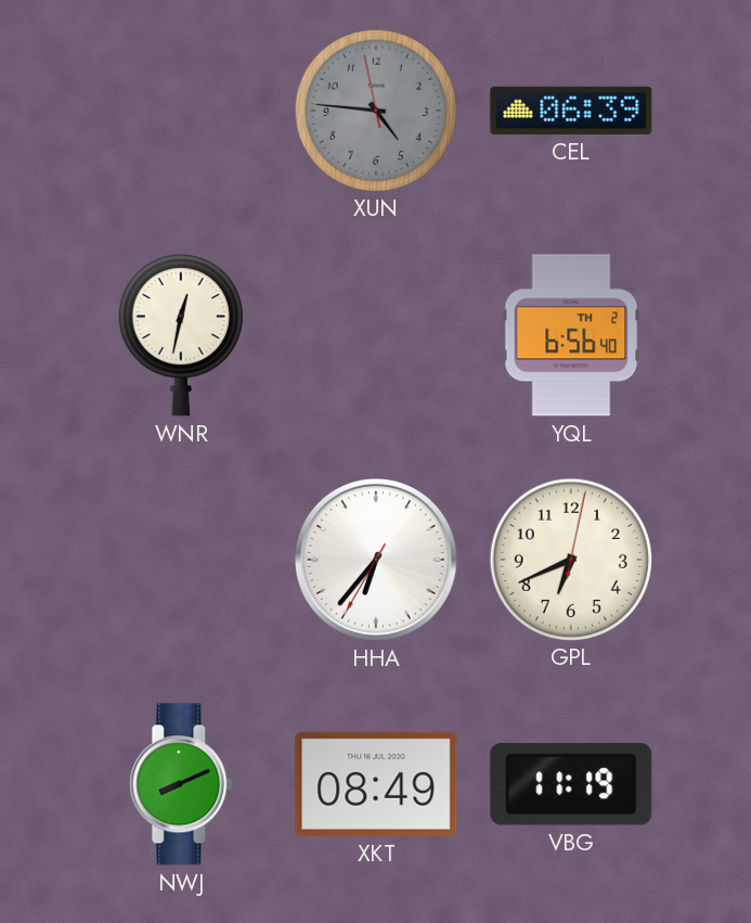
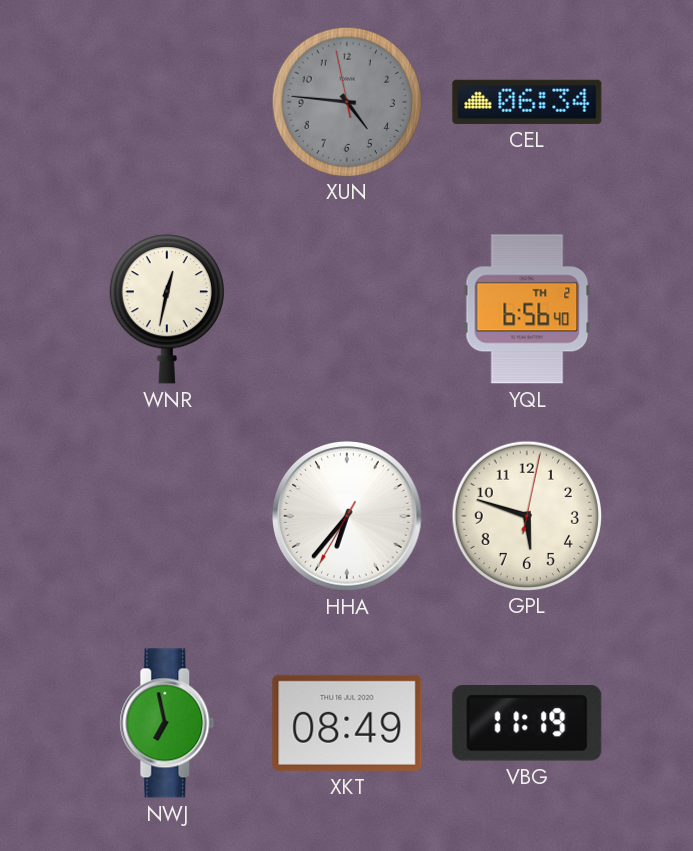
CEL: 06:39 -> 06:34
GPL: 6:41 -> 5:48
NWJ: 8:11 -> 6:58
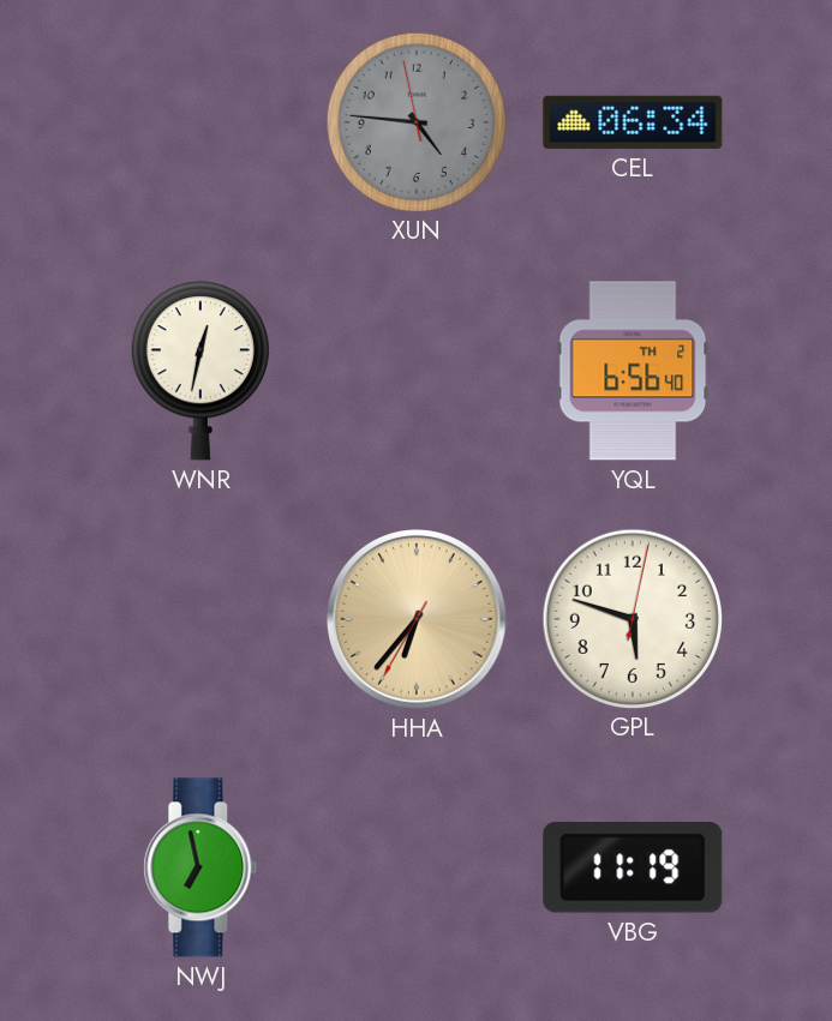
HHA dial: white -> champagne
XKT: 08:49 -> none
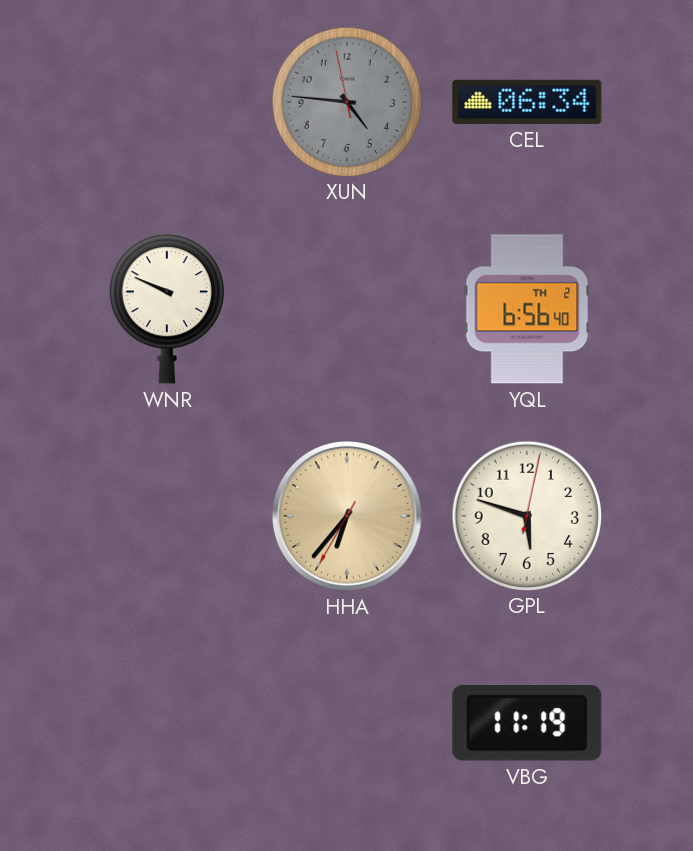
WNR: 12:32 -> 9:49
NWJ: 6:58 -> none
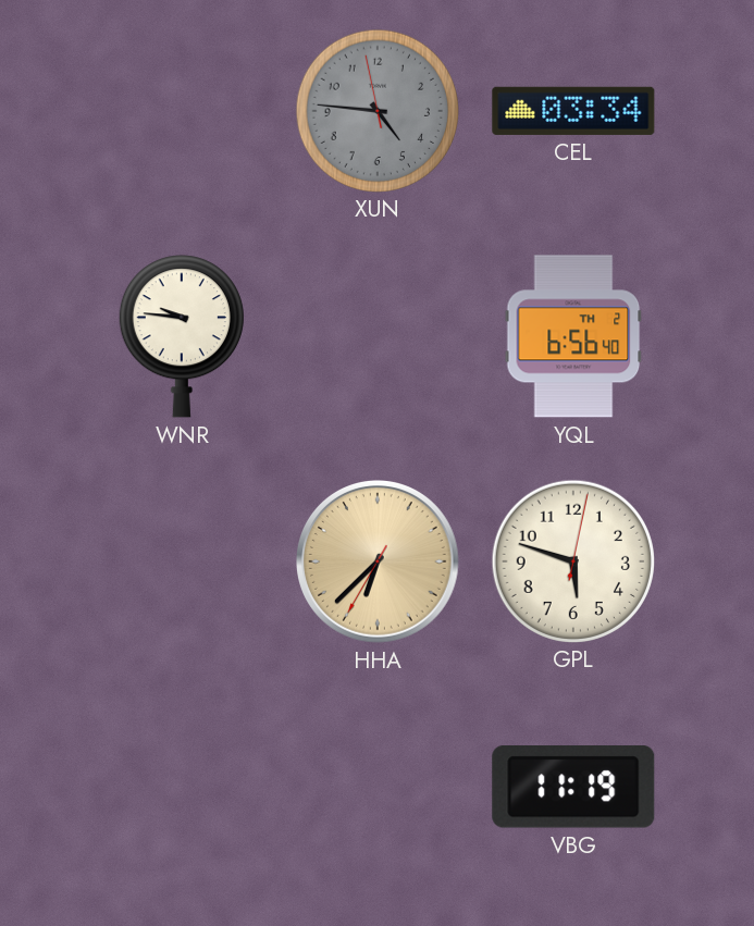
CEL: 06:34 -> 03:34
WNR: 9:49 -> 9:46
HHA: 6:36 -> 6:37
